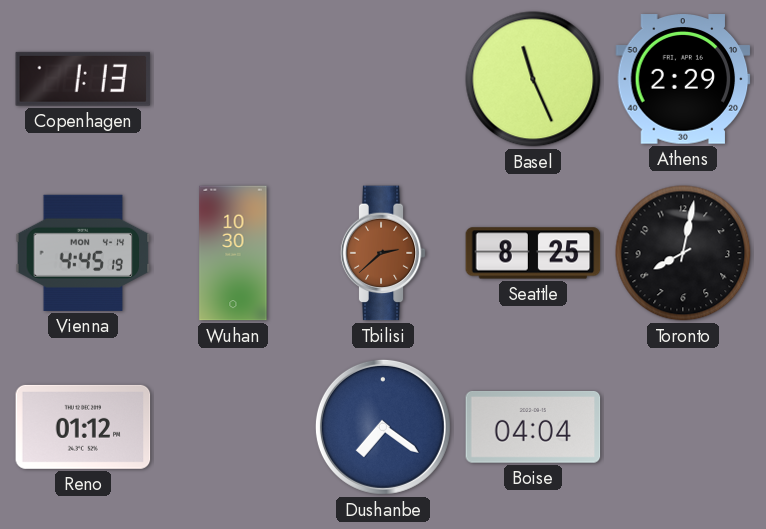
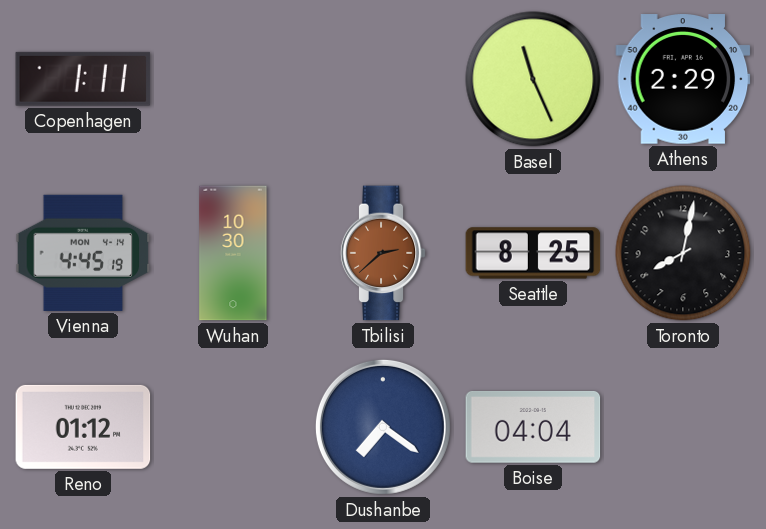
Copenhagen: 1:13 -> 1:11
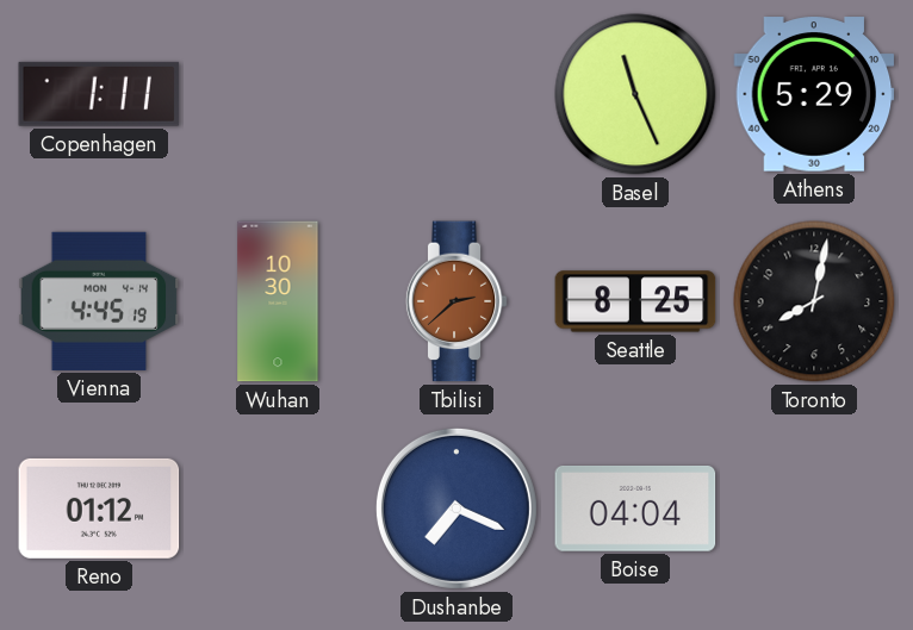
Athens: 2:29 -> 5:29
Dushanbe: 7:21 -> 7:19
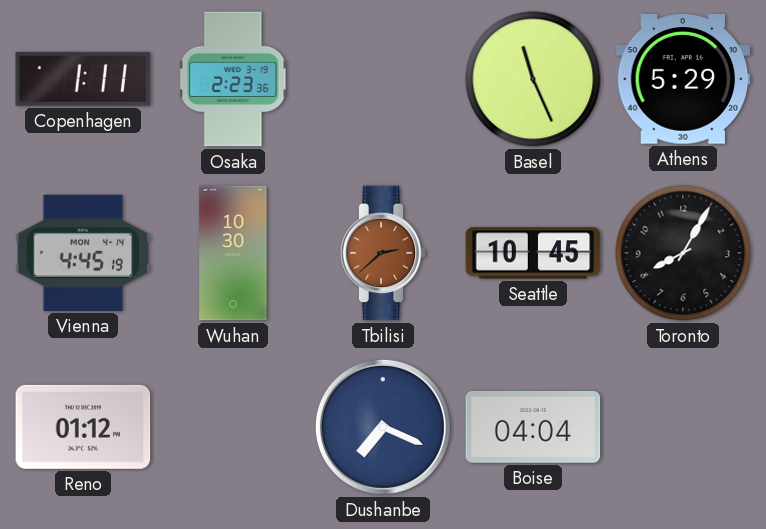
Osaka: none -> 2:23
Seattle: 8:25 -> 10:45
Toronto: 8:02 -> 8:05
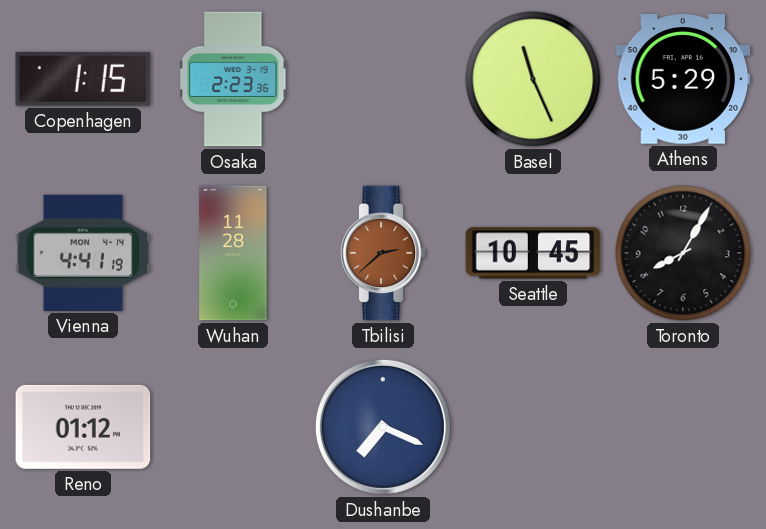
Copenhagen: 1:11 -> 1:15
Vienna: 4:45 -> 4:41
Wuhan: 10:30 -> 11:28
Boise: 04:04 -> none
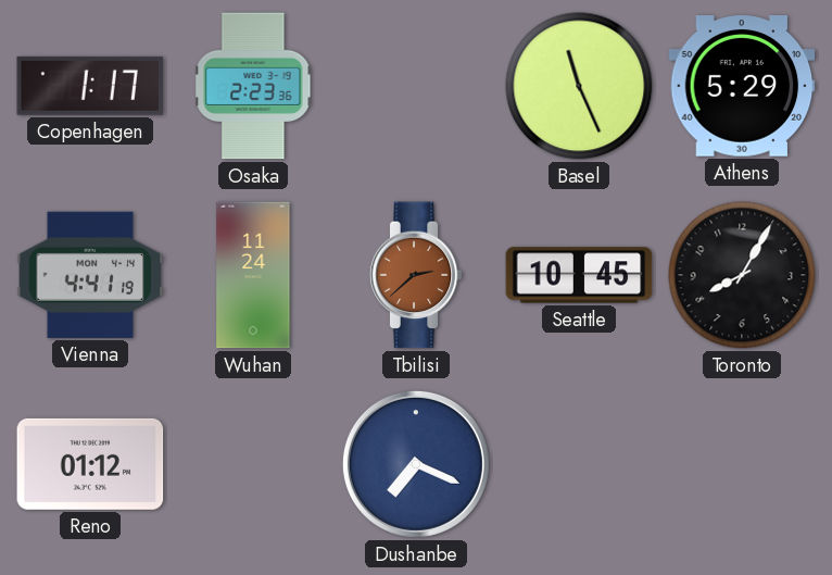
Copenhagen: 1:15 -> 1:17
Wuhan: 11:28 -> 11:24
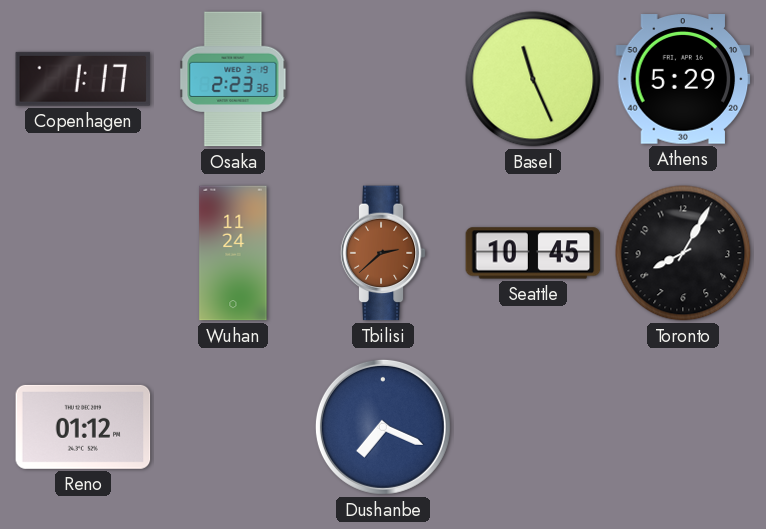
Vienna: 4:41 -> none
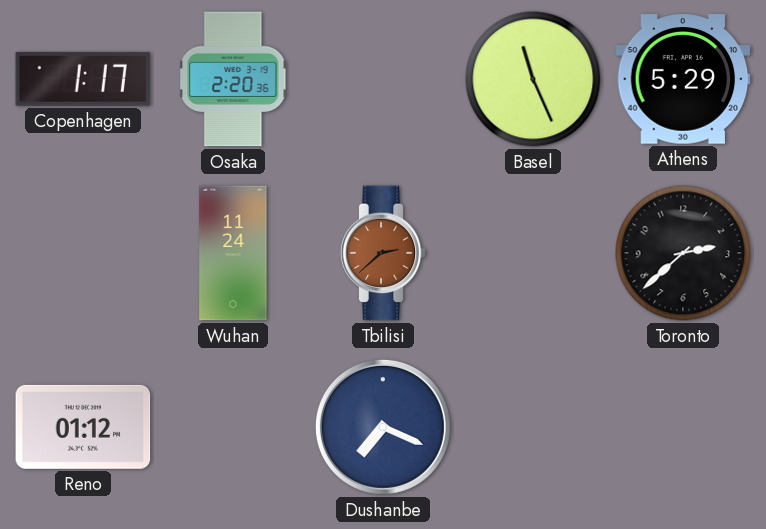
Osaka: 2:23 -> 2:20
Seattle: 10:45 -> none
Toronto: 8:05 -> 2:38
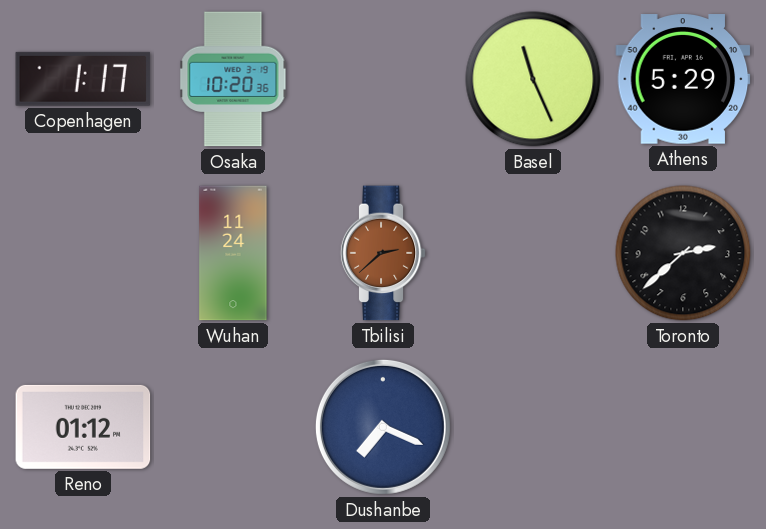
Osaka: 2:20 -> 10:20
